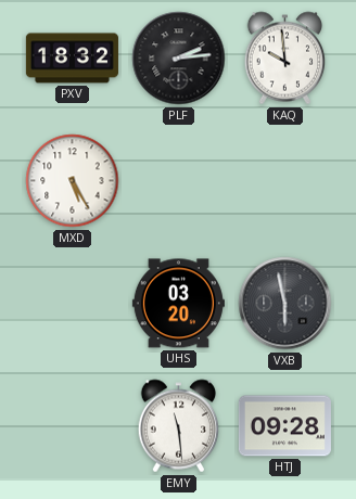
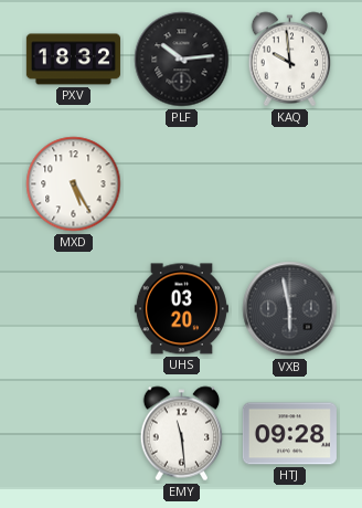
PLF: 2:14 -> 10:14
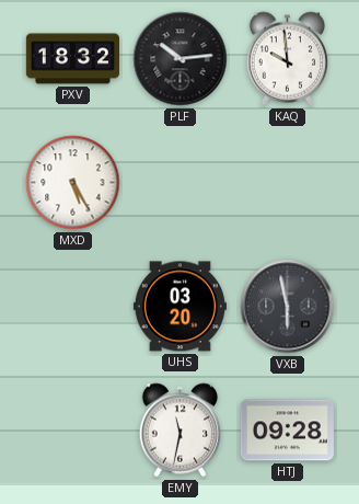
EMY: 11:29 -> 11:32
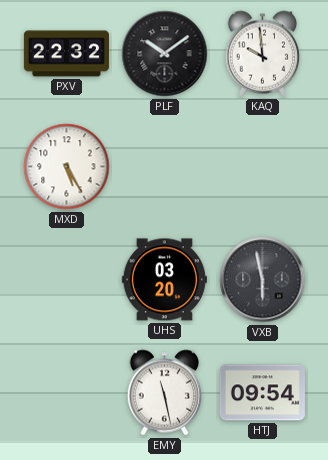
PXV: 18:32 -> 22:32
PLF: 10:14 -> 10:09
EMY: 11:32 -> 11:28
HTJ: 09:28 -> 09:54
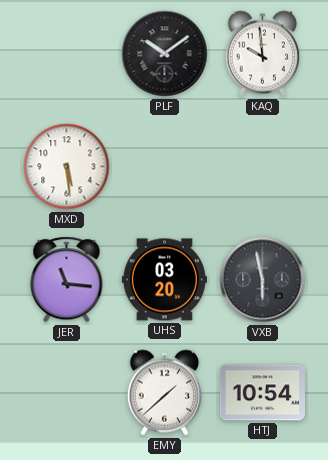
PXV: 22:32 -> none
MXD: 5:25 -> 5:29
JER: none -> 11:16
EMY: 11:28 -> 1:38
HTJ: 09:54 -> 10:54
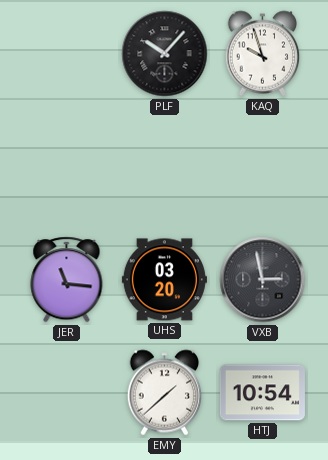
PLF: 10:09 -> 10:07
KAQ: 9:59 -> 9:57
MXD: 5:29 -> none
VXB: 5:58 -> 2:58
